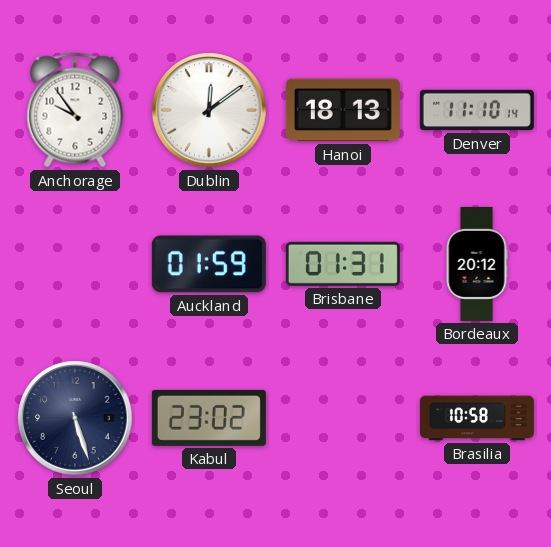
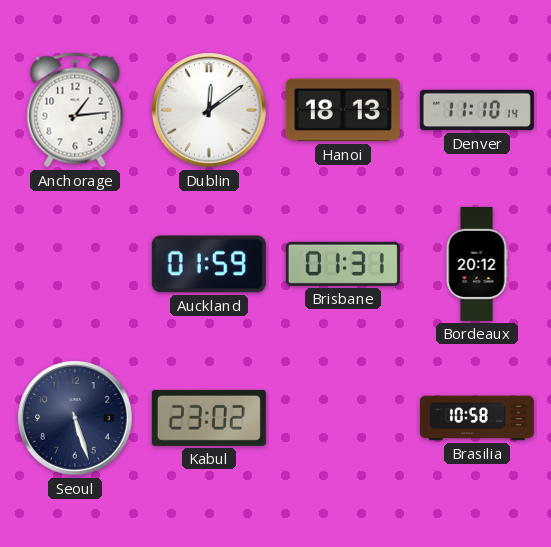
Anchorage: 9:54 -> 1:14
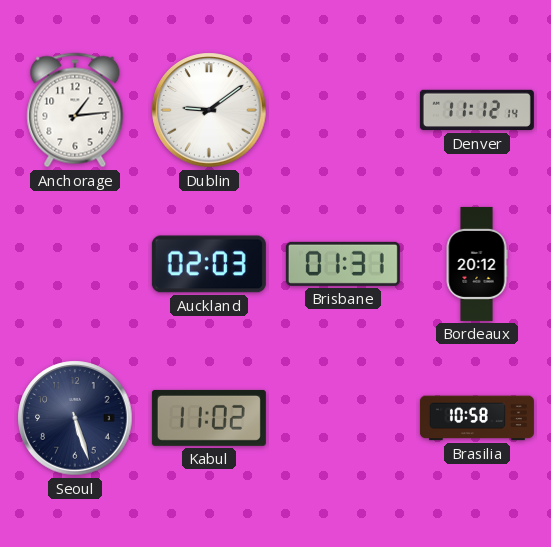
Dublin: 12:09 -> 9:09
Hanoi: 18:13 -> none
Denver: 11:10 -> 11:12
Auckland: 01:59 -> 02:03
Kabul: 23:02 -> 11:02
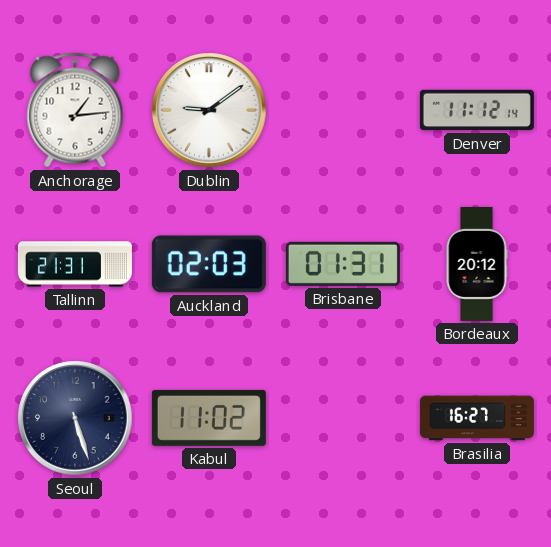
Tallinn: none -> 21:31
Brasilia: 10:58 -> 16:27
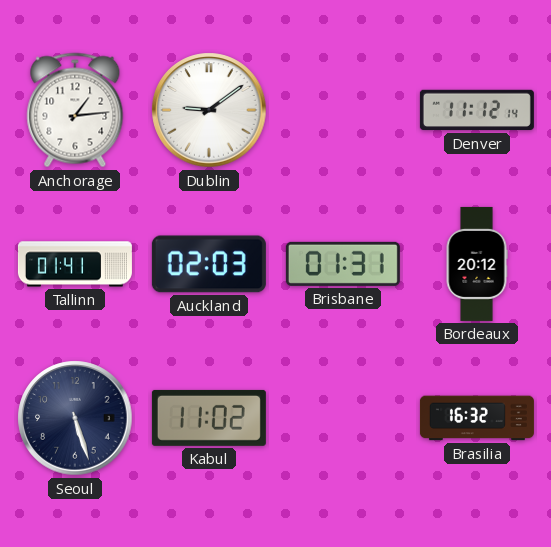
Tallinn: 21:31 -> 01:41
Brasilia: 16:27 -> 16:32
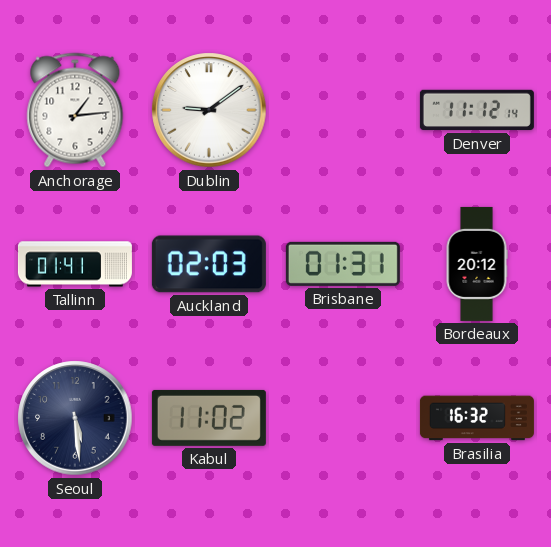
Seoul: 5:27 -> 5:29
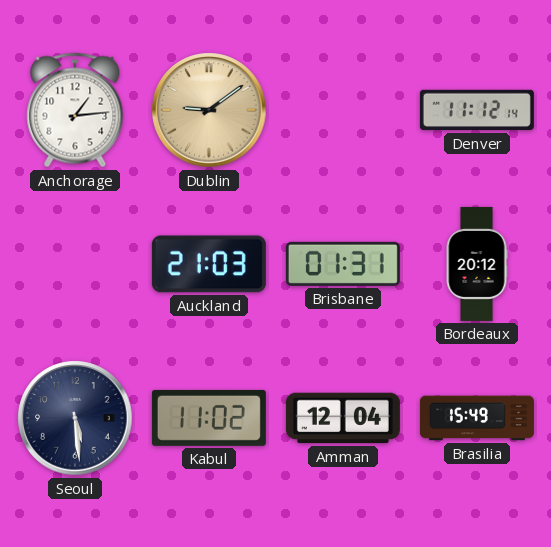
Dublin dial: white -> champagne
Tallinn: 01:41 -> none
Auckland: 02:03 -> 21:03
Amman: none -> 12:04
Brasilia: 16:32 -> 15:49
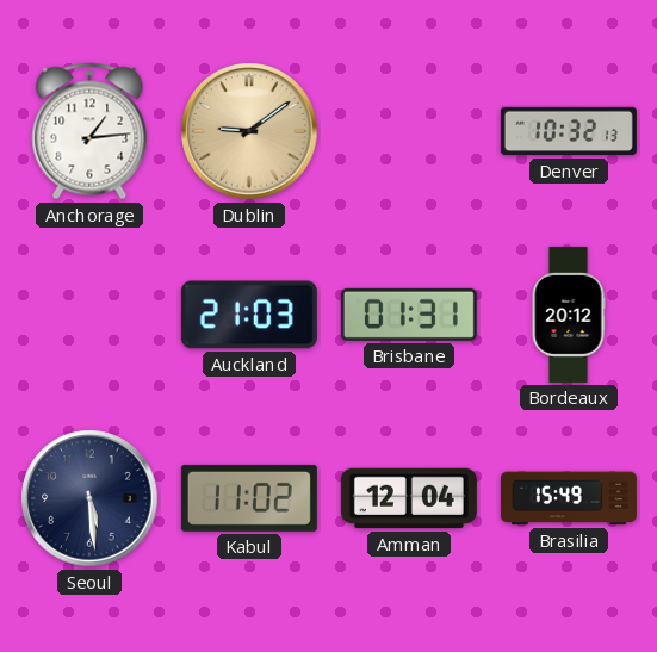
Denver: 11:12 -> 10:32
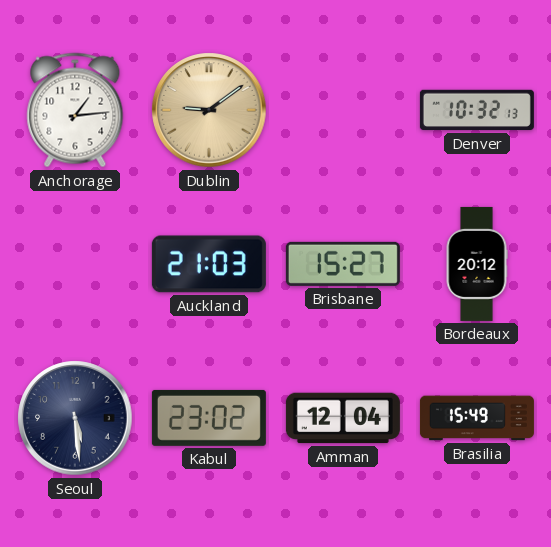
Brisbane: 01:31 -> 15:27
Kabul: 11:02 -> 23:02
